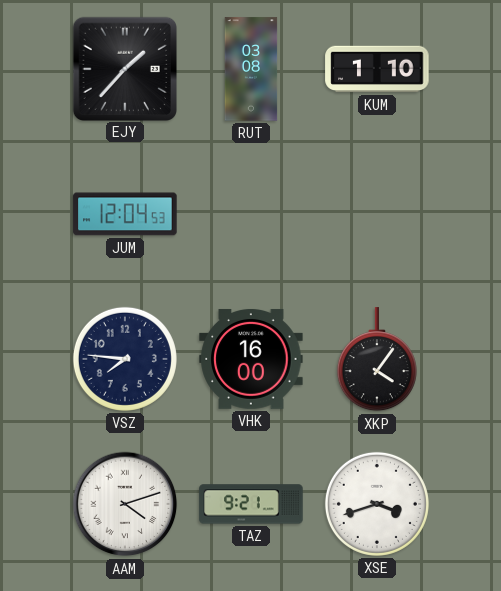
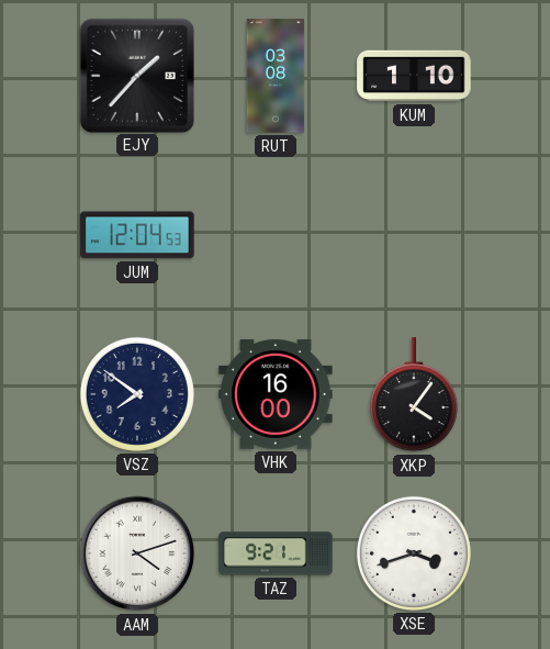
VSZ: 7:46 -> 7:51
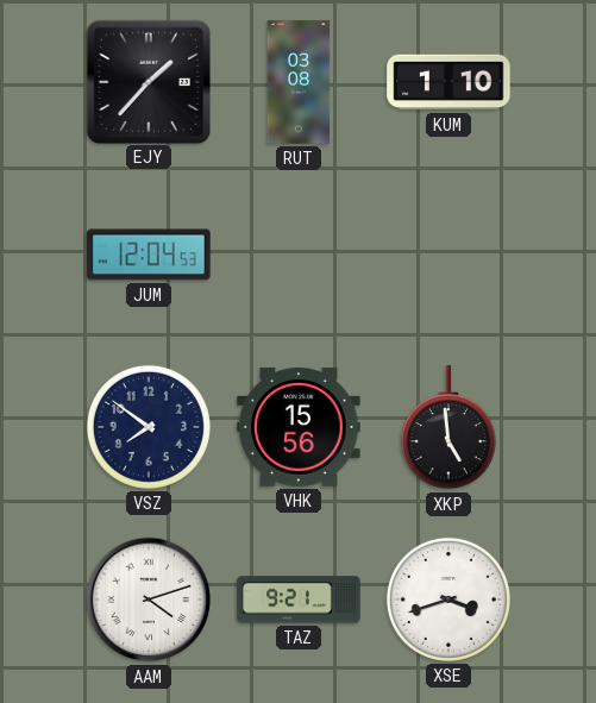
VHK: 16:00 -> 15:56
XKP: 4:06 -> 4:59
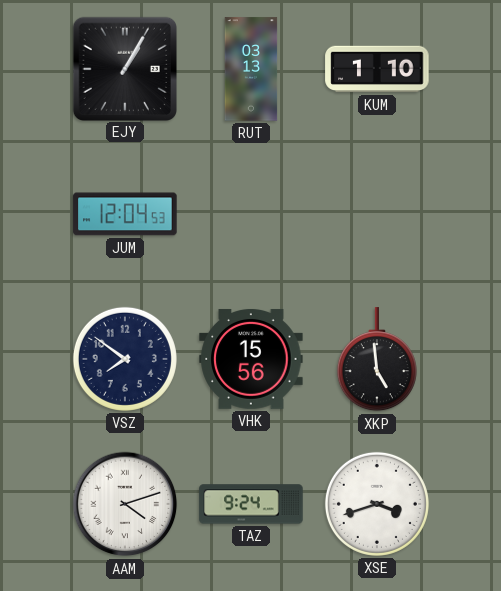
EJY: 1:37 -> 1:05
RUT: 03:08 -> 03:13
TAZ: 9:21 -> 9:24
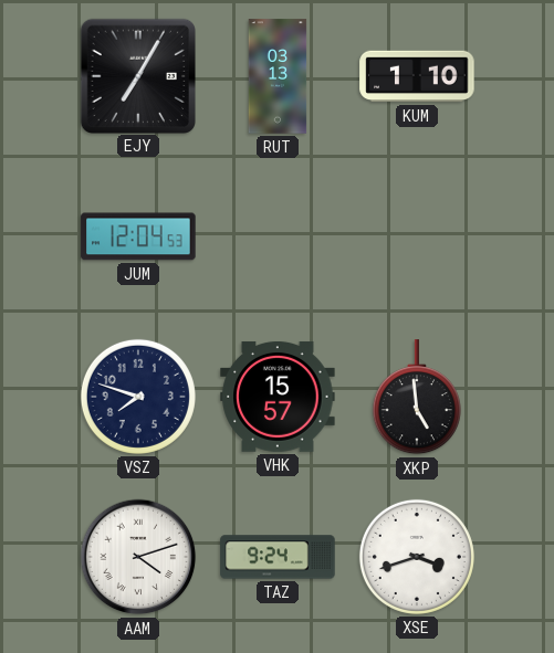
EJY: 1:05 -> 7:05
VSZ: 7:51 -> 7:48
VHK: 15:56 -> 15:57
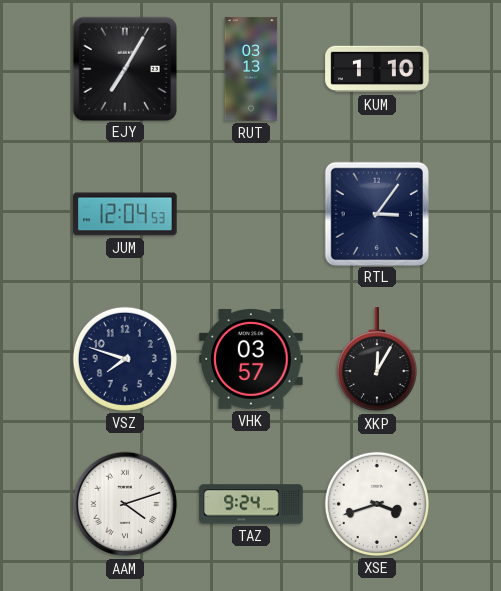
RTL: none -> 3:06
VHK: 15:57 -> 03:57
XKP: 4:59 -> 12:05
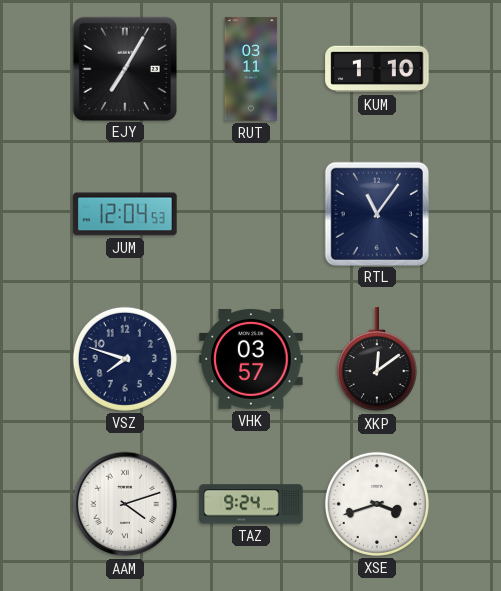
RUT: 03:13 -> 03:11
RTL: 3:06 -> 11:06
XKP: 12:05 -> 12:09
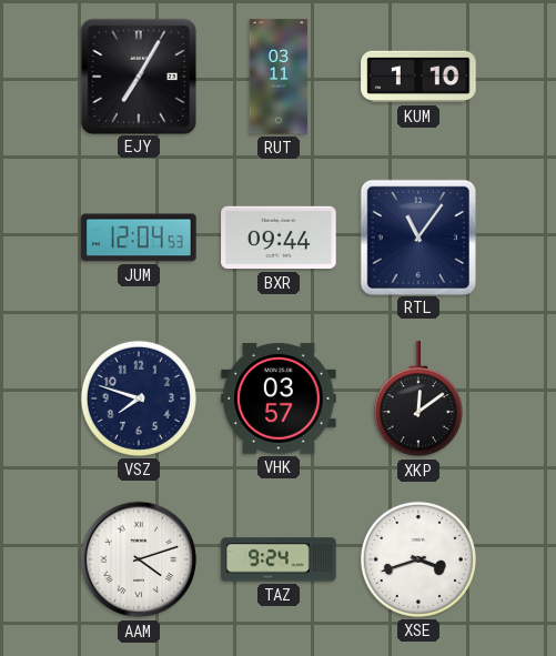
BXR: none -> 09:44
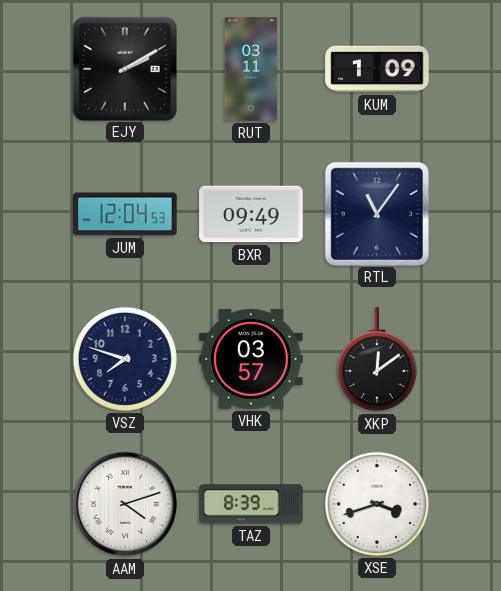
EJY: 7:05 -> 2:10
KUM: 1:10 -> 1:09
BXR: 09:44 -> 09:49
TAZ: 9:24 -> 8:39
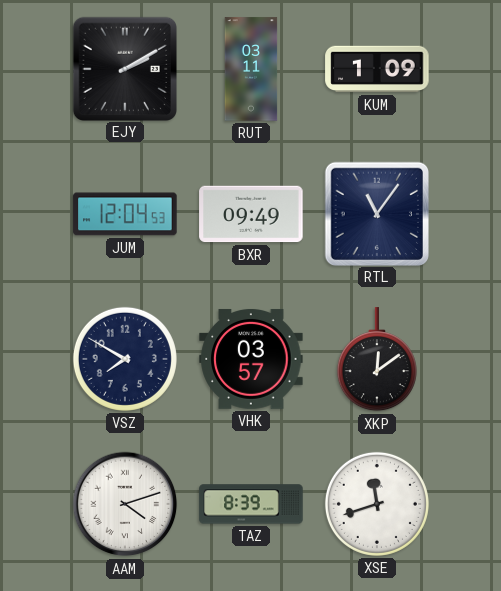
VSZ: 7:48 -> 7:50
XSE: 3:42 -> 11:42
